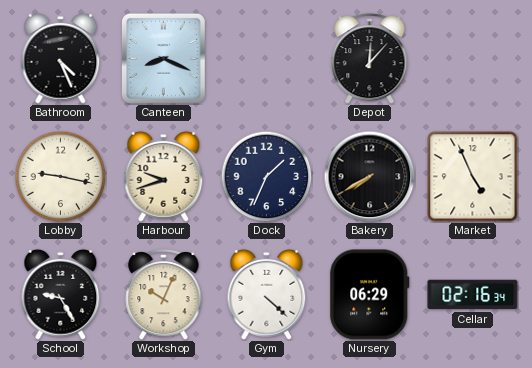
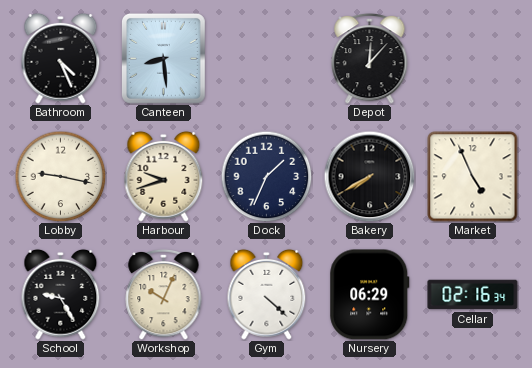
Canteen: 8:19 -> 8:29
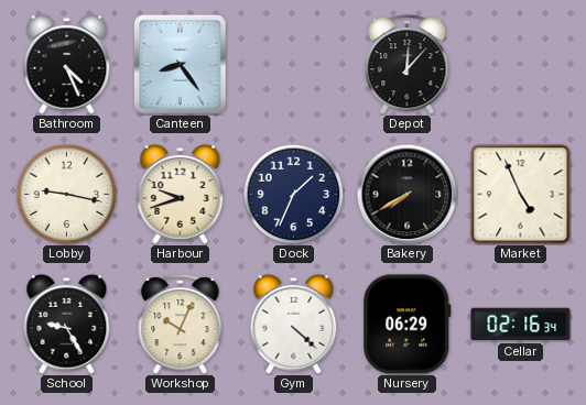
Canteen: 8:29 -> 8:24
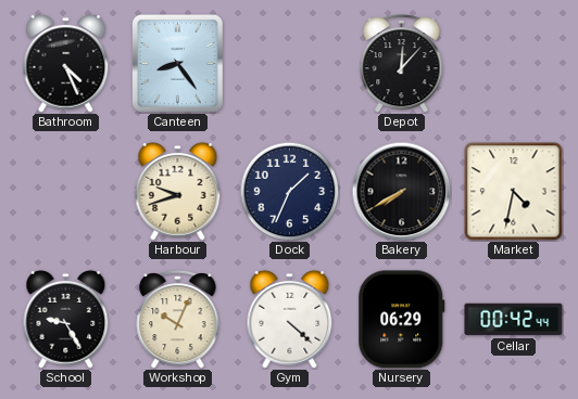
Lobby: 9:17 -> none
Market: 4:56 -> 4:32
Cellar: 02:16 -> 00:42
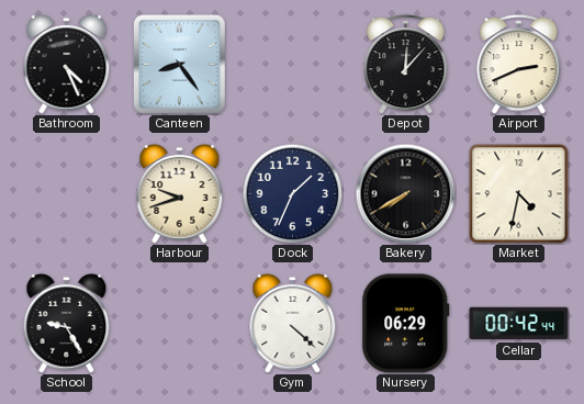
Airport: none -> 2:41
Workshop: 10:04 -> none
